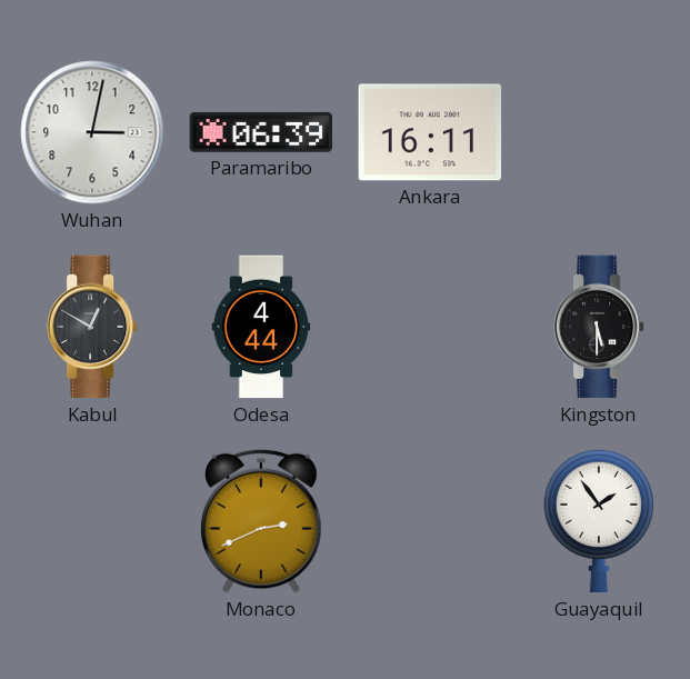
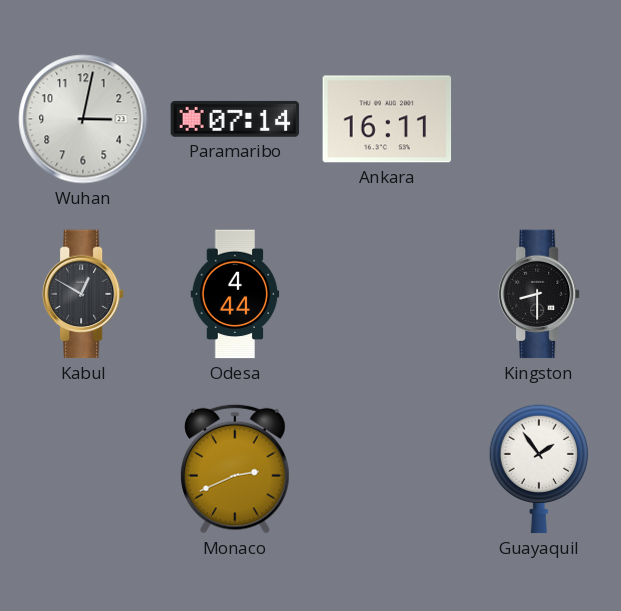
Paramaribo: 06:39 -> 07:14
Kingston: 5:30 -> 8:30
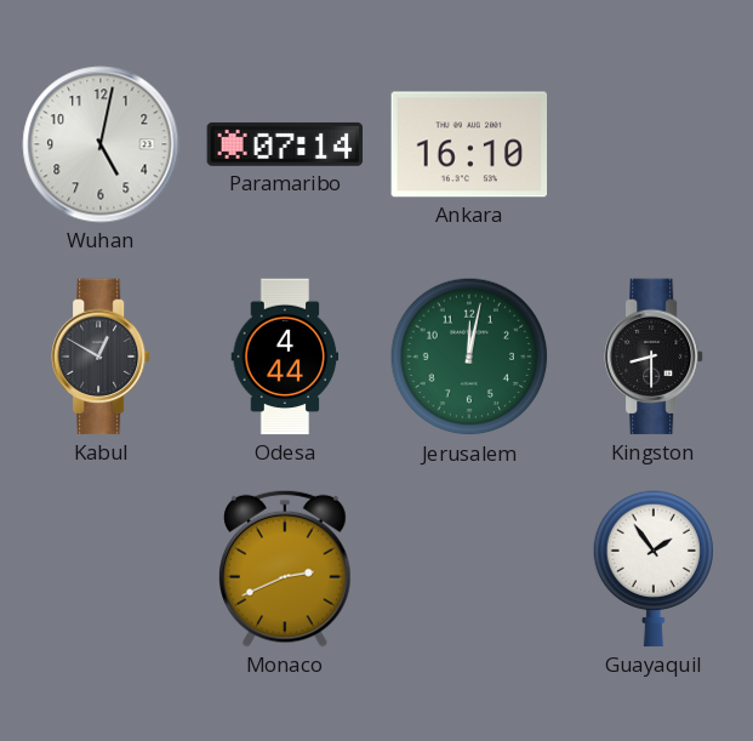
Wuhan: 3:02 -> 5:02
Ankara: 16:11 -> 16:10
Jerusalem: none -> 12:02
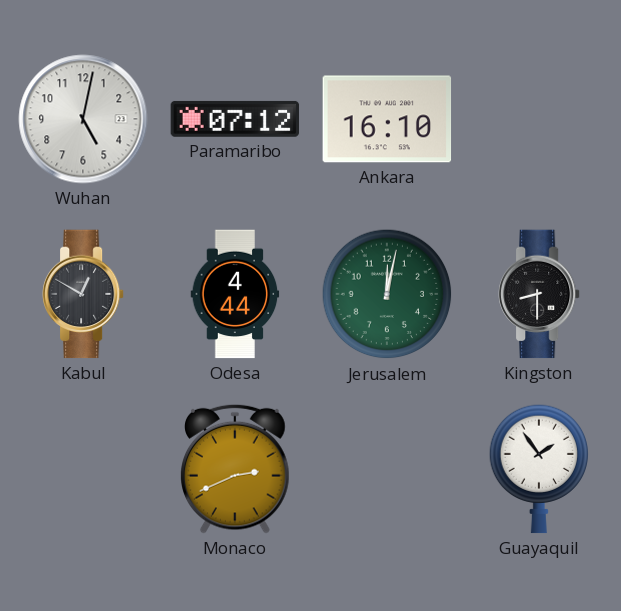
Paramaribo: 07:14 -> 07:12
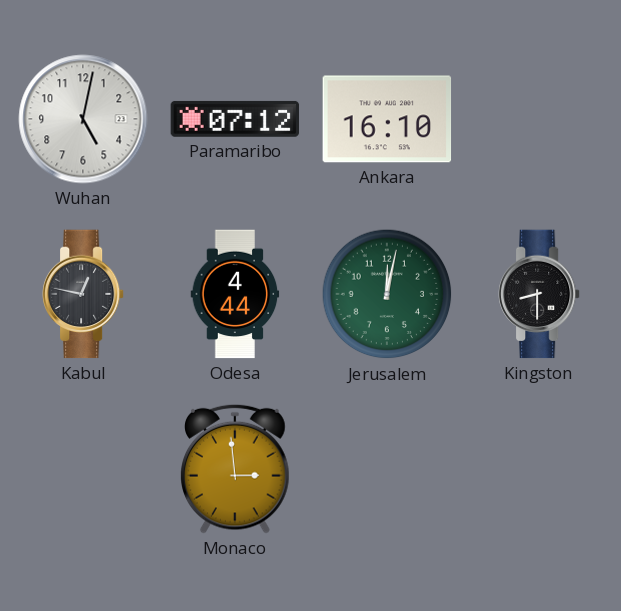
Kabul: 12:50 -> 12:47
Monaco: 2:41 -> 2:59
Guayaquil: 1:54 -> none
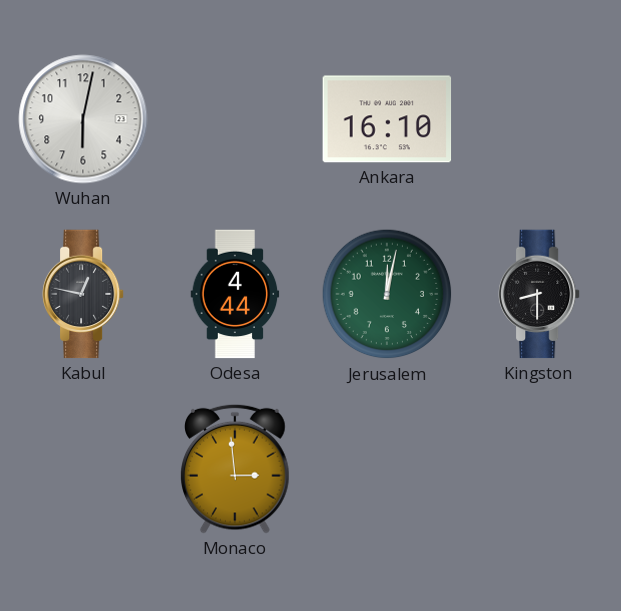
Wuhan: 5:02 -> 6:02
Paramaribo: 07:12 -> none
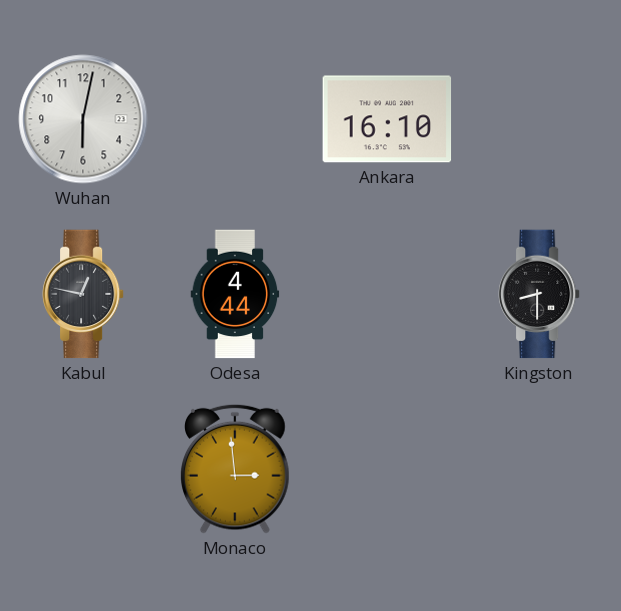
Jerusalem: 12:02 -> none
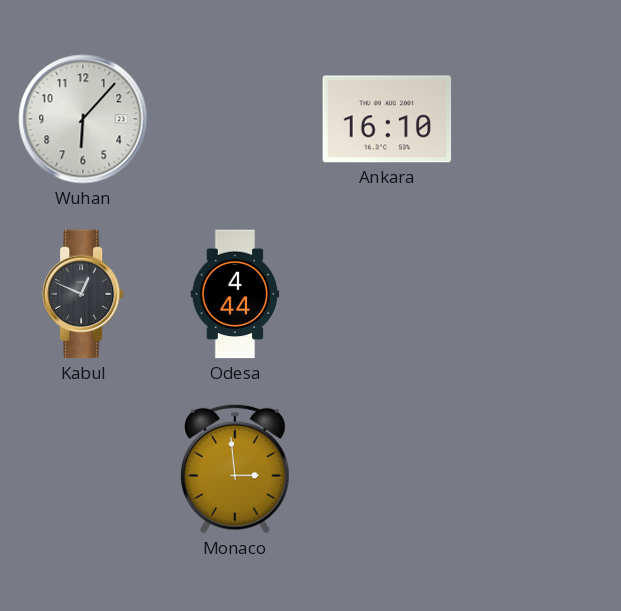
Wuhan: 6:02 -> 6:07
Kabul: 12:47 -> 12:49
Kingston: 8:30 -> none
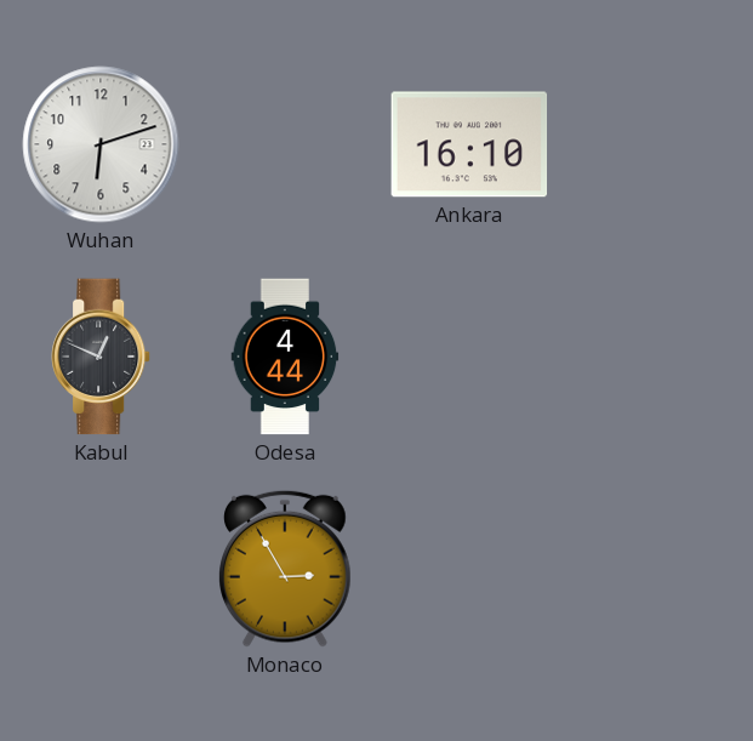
Wuhan: 6:07 -> 6:12
Monaco: 2:59 -> 2:55
